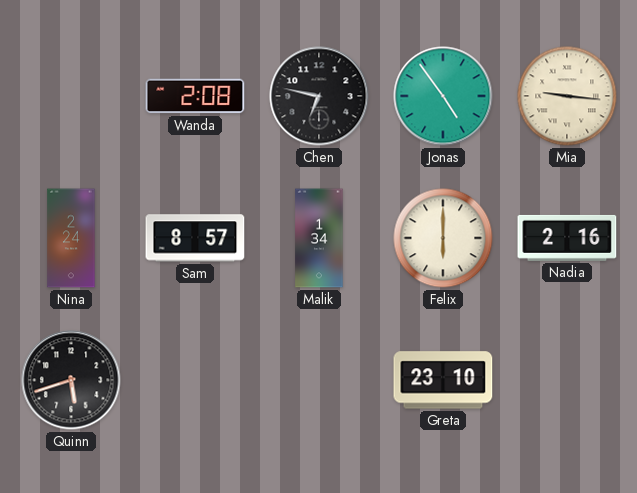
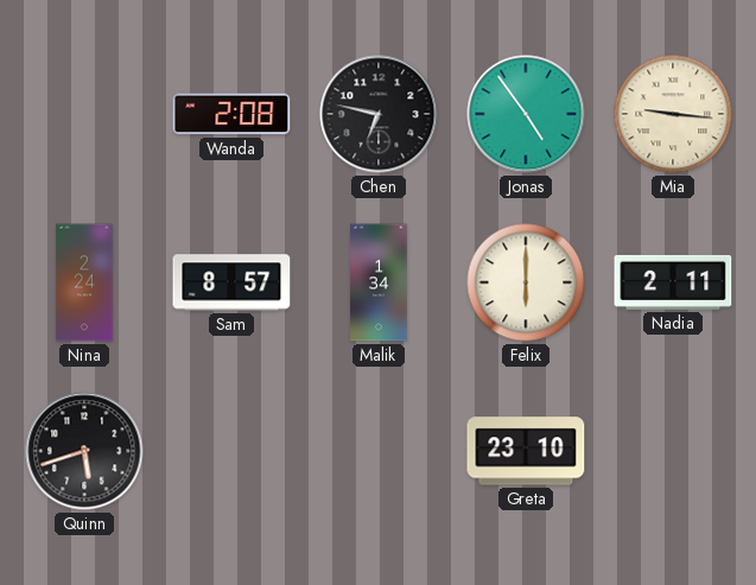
Nadia: 2:16 -> 2:11
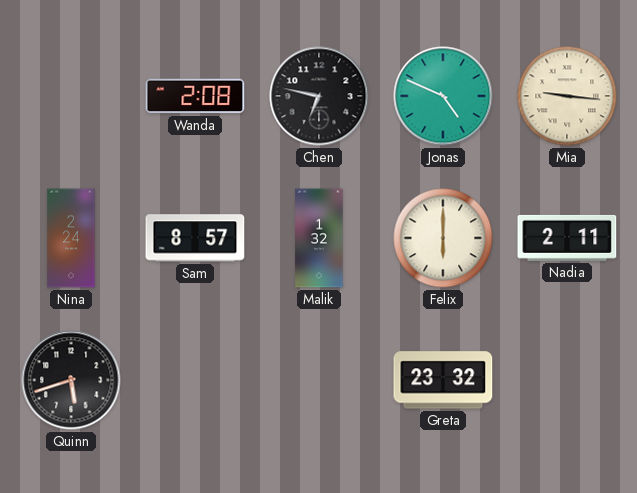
Jonas: 4:54 -> 4:49
Malik: 1:34 -> 1:32
Greta: 23:10 -> 23:32
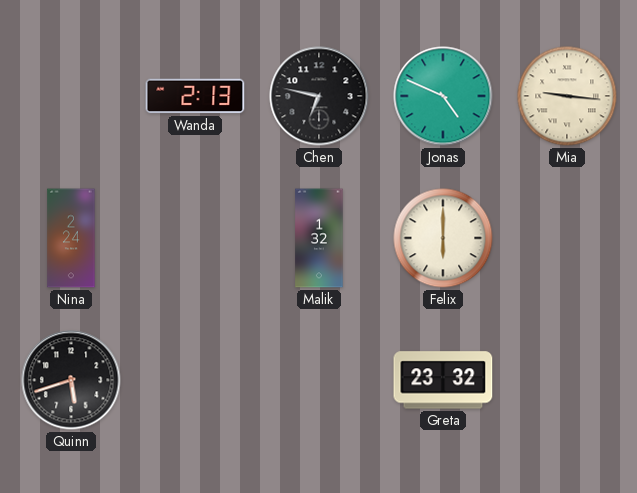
Wanda: 2:08 -> 2:13
Sam: 8:57 -> none
Nadia: 2:11 -> none
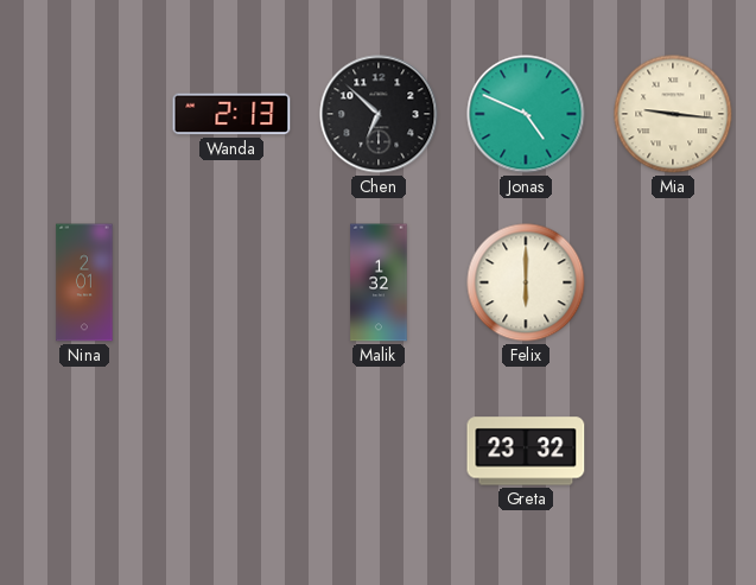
Chen: 6:47 -> 6:52
Nina: 2:24 -> 2:01
Quinn: 5:42 -> none
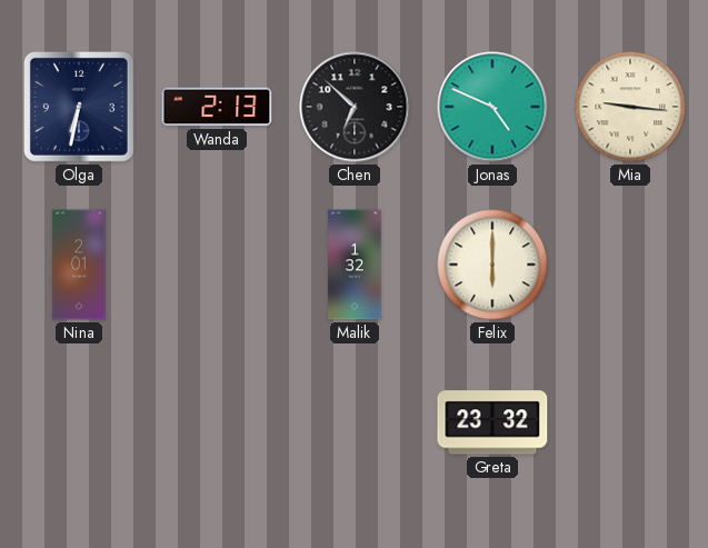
Olga: none -> 6:32
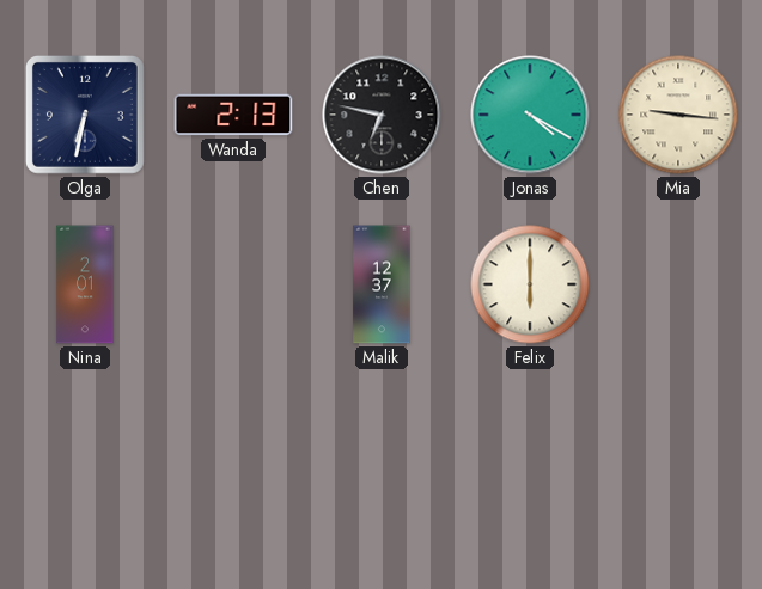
Chen: 6:52 -> 6:47
Jonas: 4:49 -> 4:20
Malik: 1:32 -> 12:37
Greta: 23:32 -> none
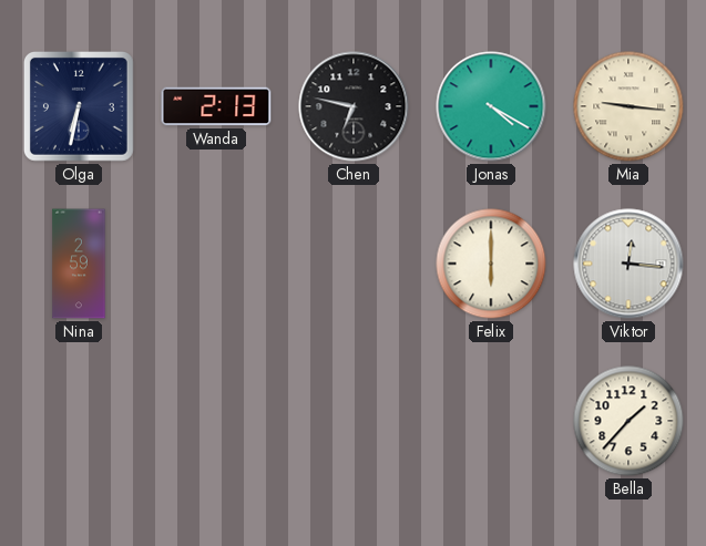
Nina: 2:01 -> 2:59
Malik: 12:37 -> none
Viktor: none -> 12:16
Bella: none -> 1:37
